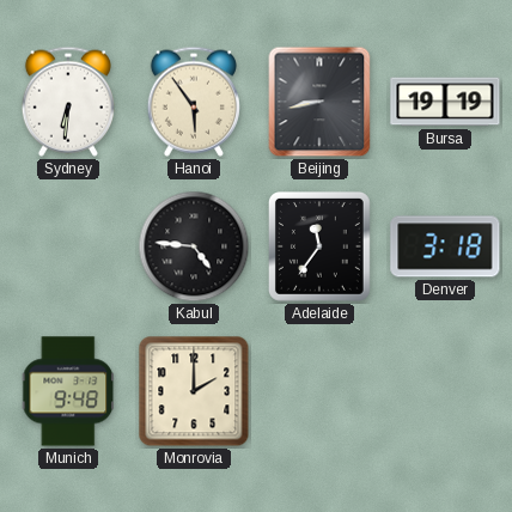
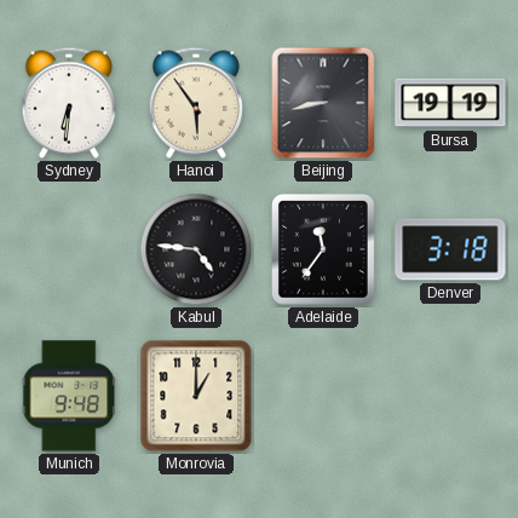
Monrovia: 2:00 -> 1:00
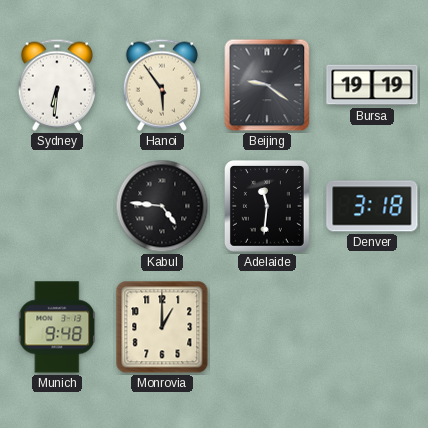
Beijing: 8:43 -> 9:21
Adelaide: 11:36 -> 11:31
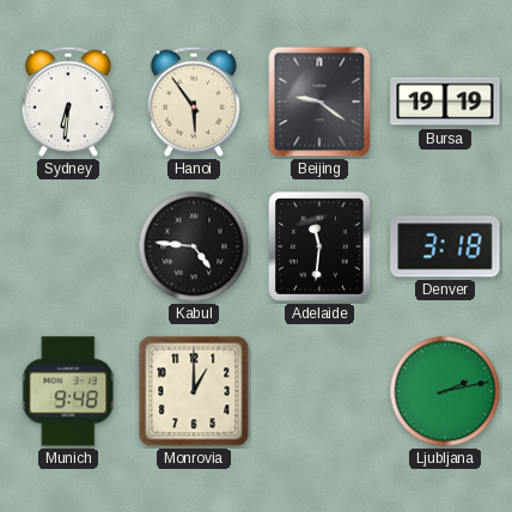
Ljubljana: none -> 2:13
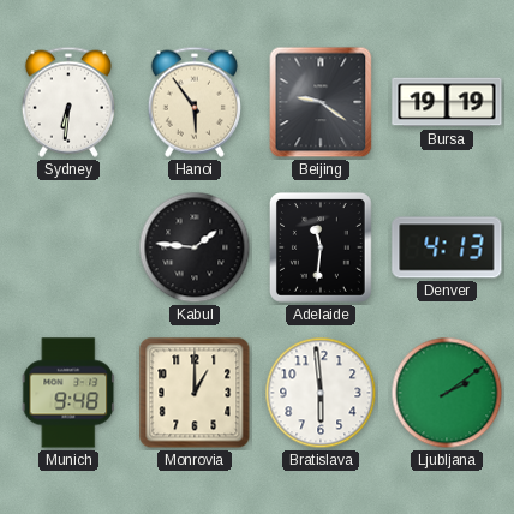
Kabul: 4:46 -> 1:46
Denver: 3:18 -> 4:13
Bratislava: none -> 5:59
Ljubljana: 2:13 -> 2:09
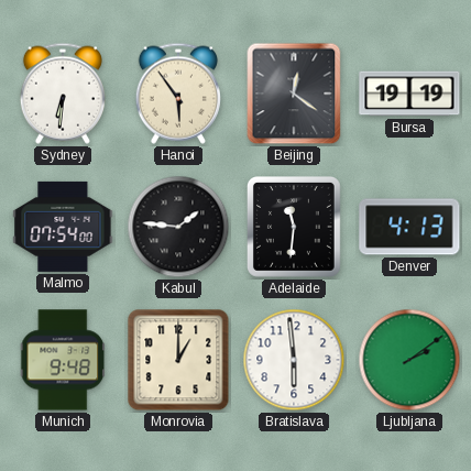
Beijing: 9:21 -> 12:21
Malmo: none -> 07:54
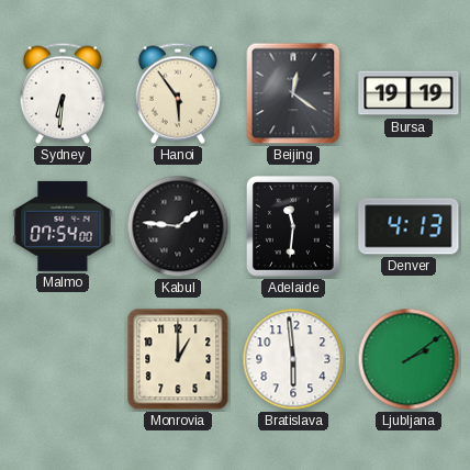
Munich: 9:48 -> none
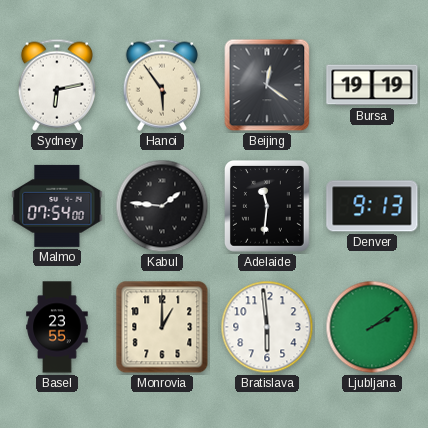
Sydney: 6:31 -> 6:13
Denver: 4:13 -> 9:13
Basel: none -> 23:55
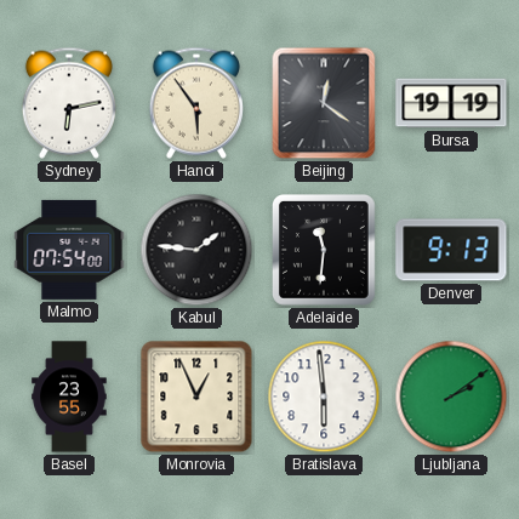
Monrovia: 1:00 -> 12:56
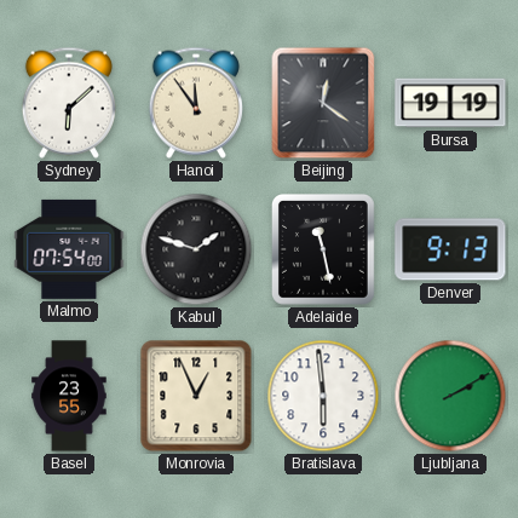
Sydney: 6:13 -> 6:08
Hanoi: 5:54 -> 11:54
Kabul: 1:46 -> 1:48
Adelaide: 11:31 -> 11:28
Ljubljana: 2:09 -> 2:10
